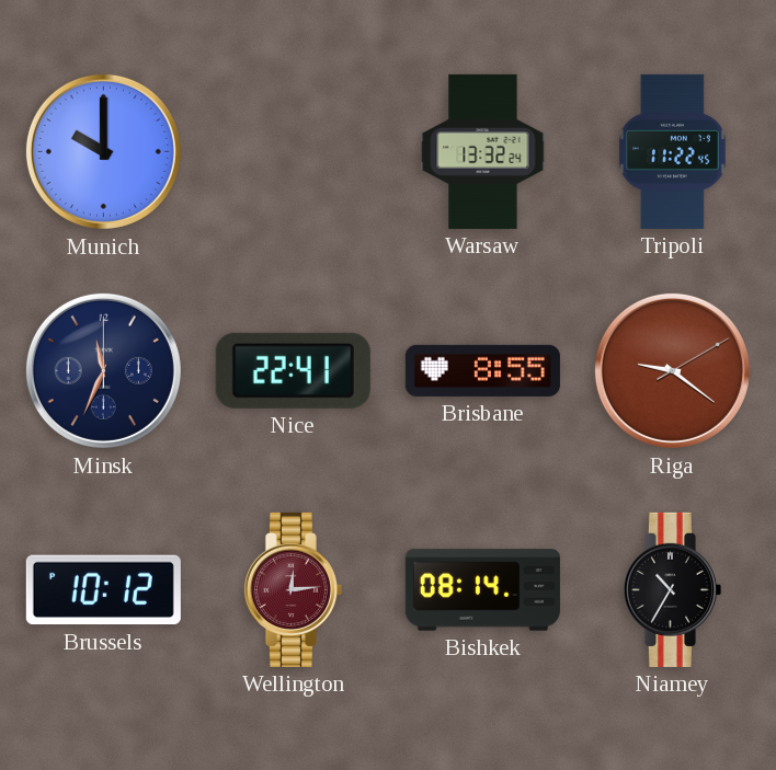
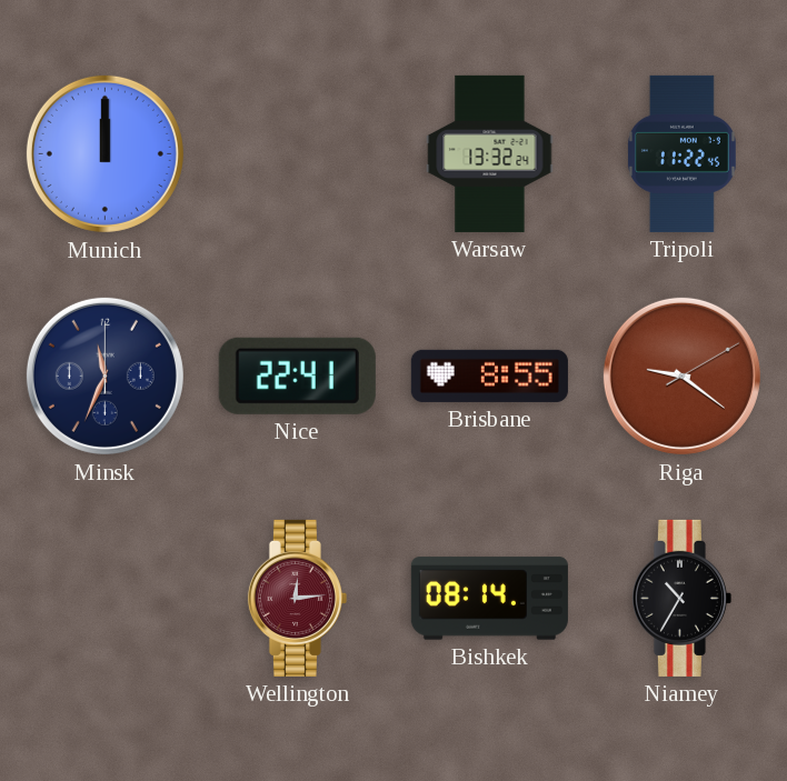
Munich: 10:00 -> 12:00
Brussels: 10:12 -> none
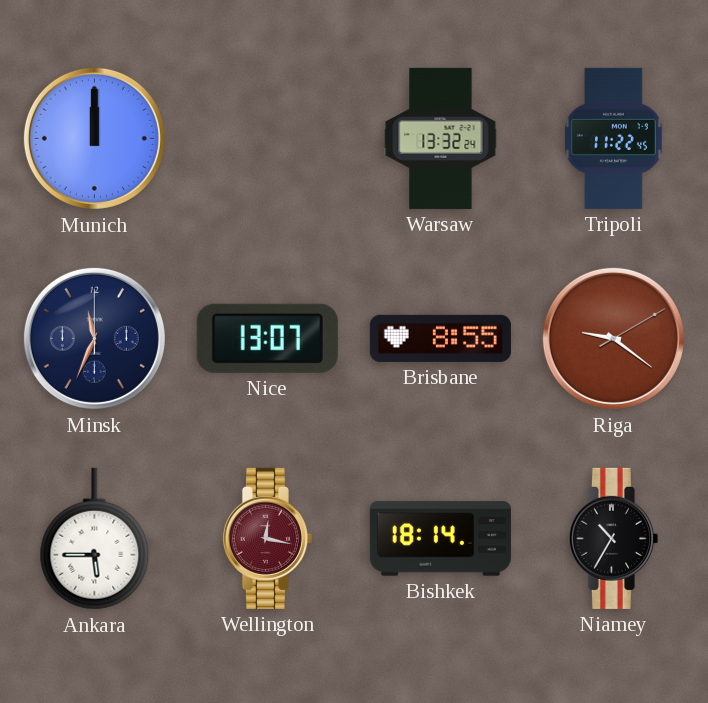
Nice: 22:41 -> 13:07
Ankara: none -> 5:45
Wellington: 12:14 -> 12:17
Bishkek: 08:14 -> 18:14
